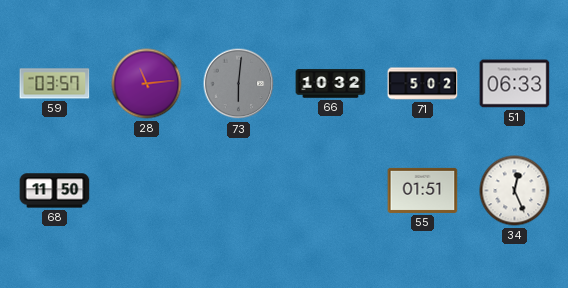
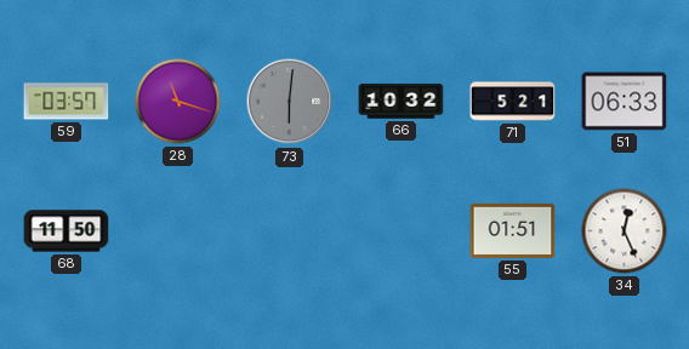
28: 11:14 -> 11:18
71: 5:02 -> 5:21
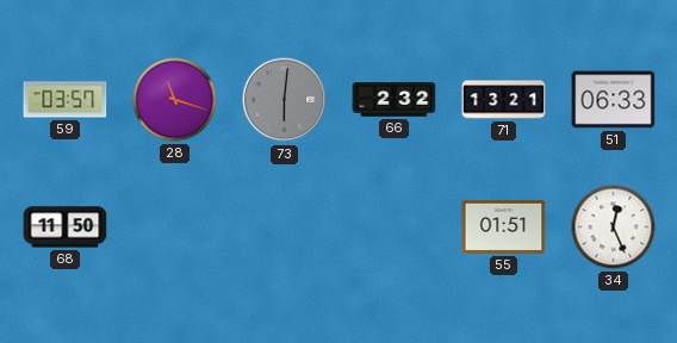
66: 10:32 -> 2:32
71: 5:21 -> 13:21
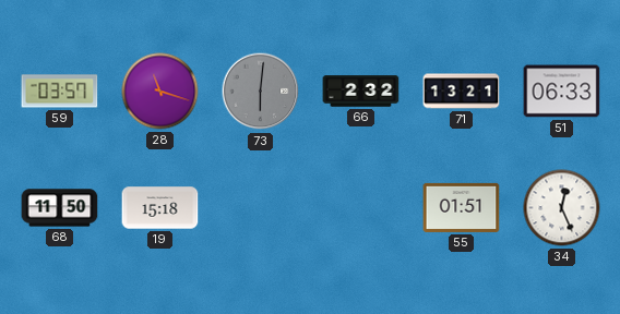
19: none -> 15:18
